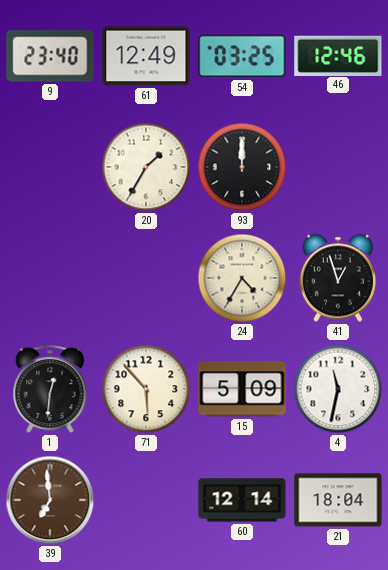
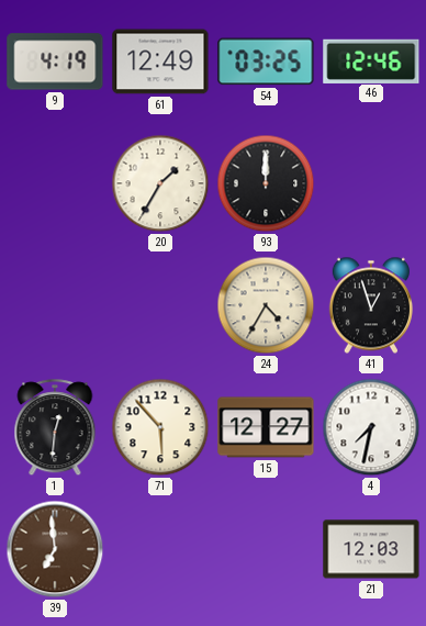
9: 23:40 -> 4:19
15: 5:09 -> 12:27
4: 11:32 -> 7:32
60: 12:14 -> none
21: 18:04 -> 12:03
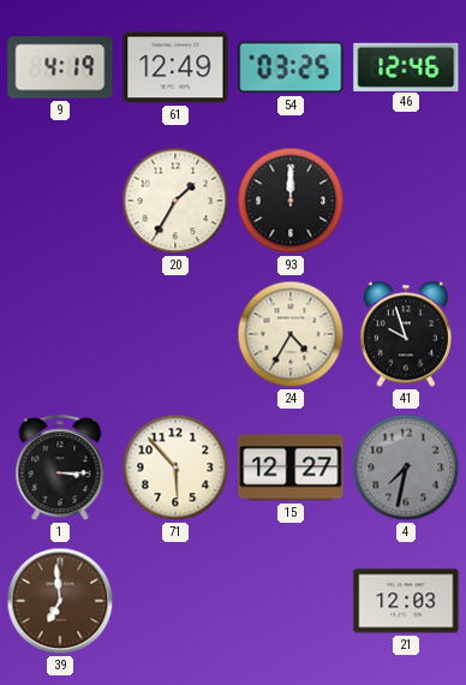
41: 12:57 -> 9:57
1: 12:31 -> 3:15
4 dial: white -> grey
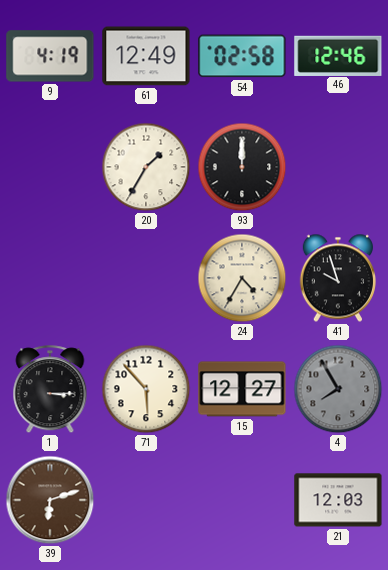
54: 03:25 -> 02:58
4: 7:32 -> 7:55
39: 6:59 -> 6:12
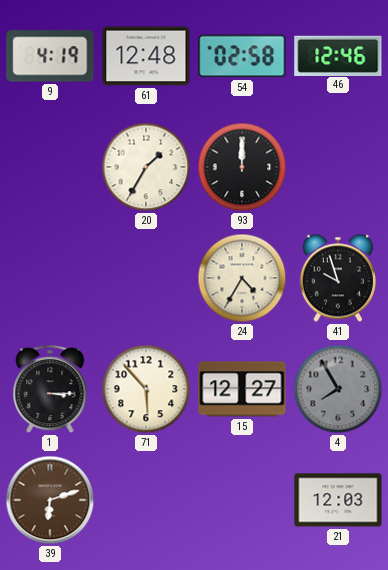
61: 12:49 -> 12:48
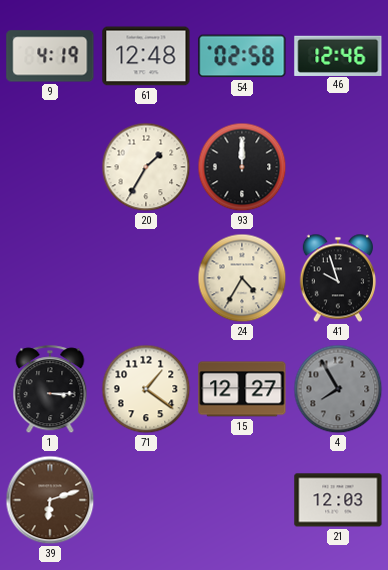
71: 5:53 -> 1:21
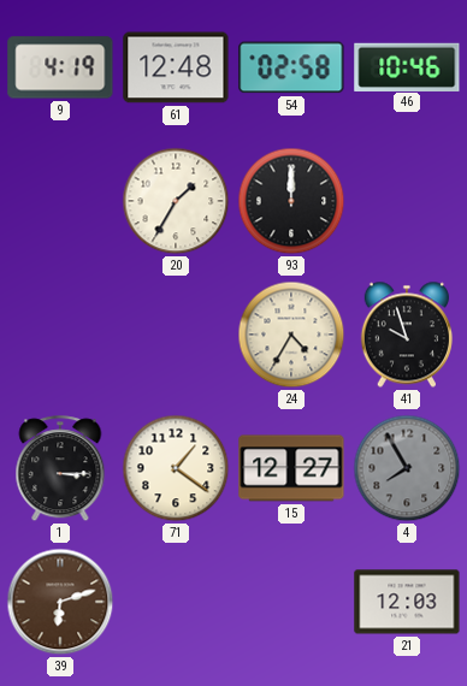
46: 12:46 -> 10:46
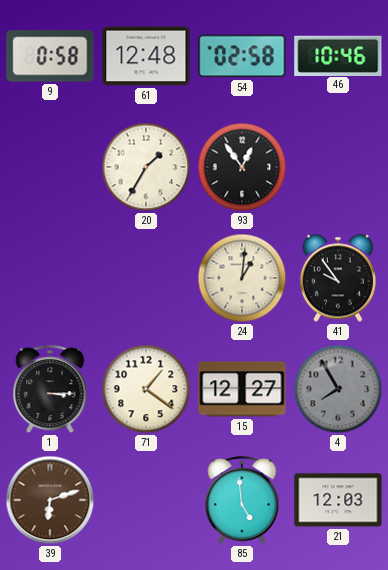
9: 4:19 -> 0:58
93: 12:00 -> 12:54
24: 4:35 -> 1:01
41: 9:57 -> 9:54
85: none -> 4:59
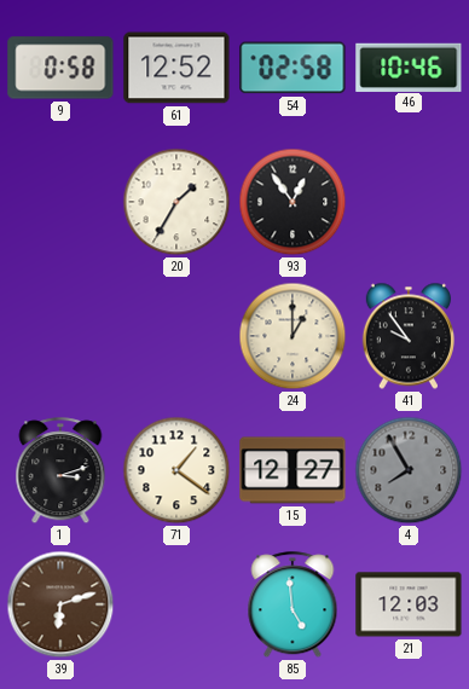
61: 12:48 -> 12:52
24: 1:01 -> 1:00
1: 3:15 -> 3:12
